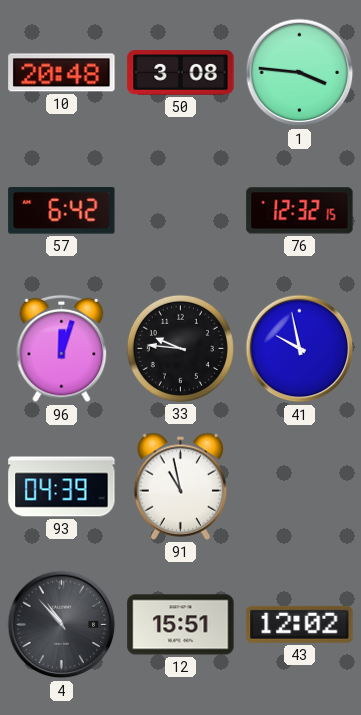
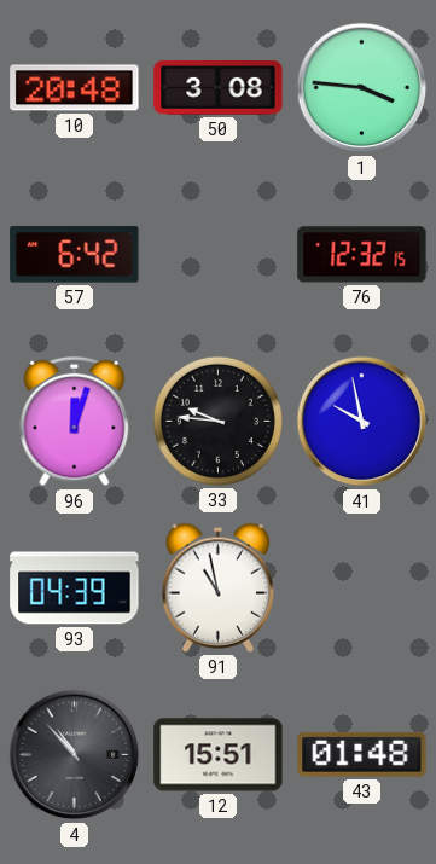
43: 12:02 -> 01:48
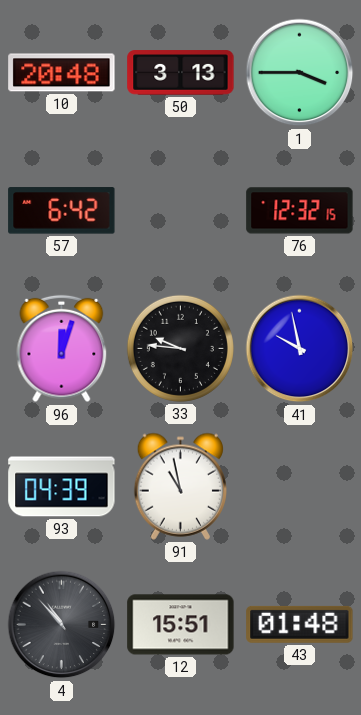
50: 3:08 -> 3:13
1: 3:46 -> 3:45
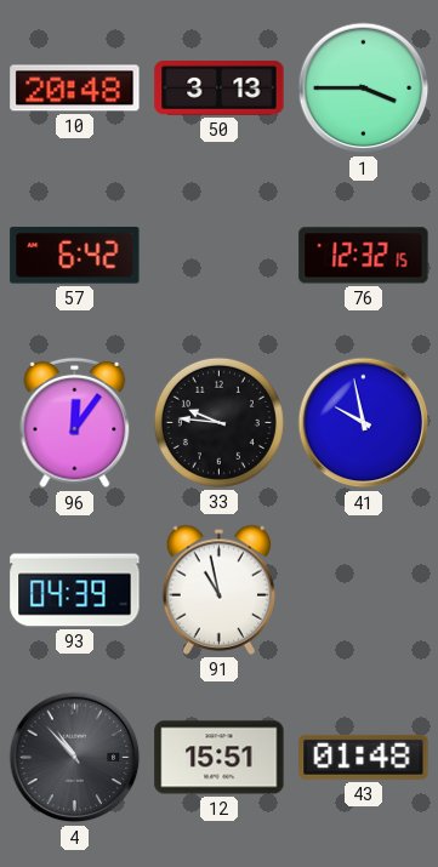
96: 12:03 -> 12:06
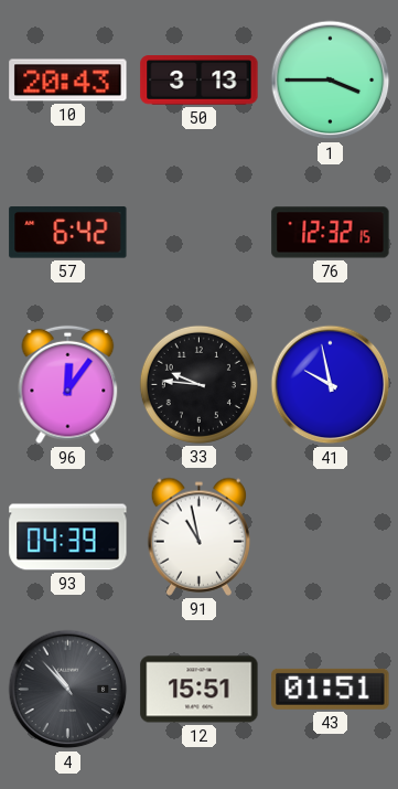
10: 20:48 -> 20:43
43: 01:48 -> 01:51
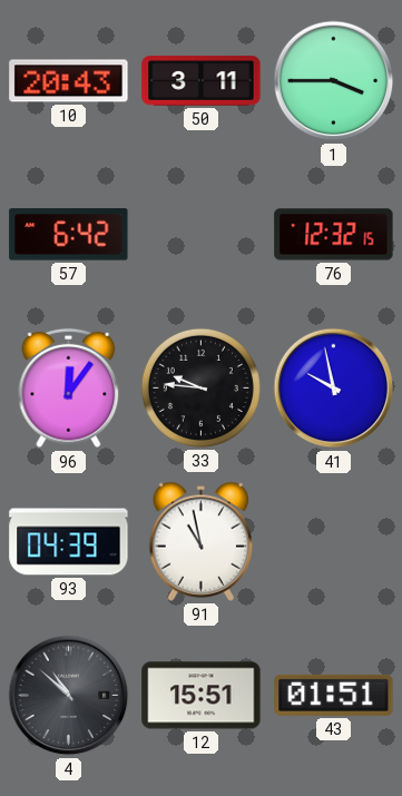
50: 3:13 -> 3:11
4: 10:53 -> 10:52
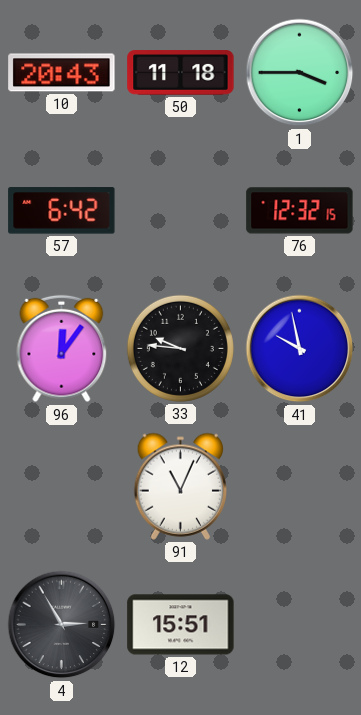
50: 3:11 -> 11:18
93: 04:39 -> none
91: 10:58 -> 11:04
4: 10:52 -> 2:55
43: 01:51 -> none
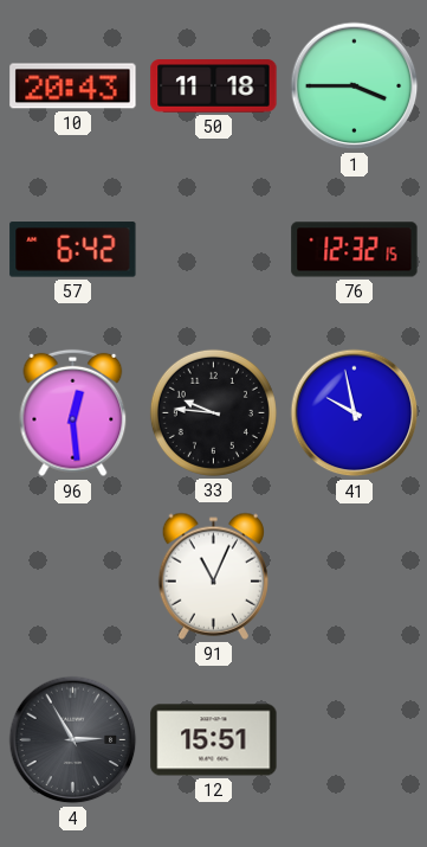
96: 12:06 -> 12:29
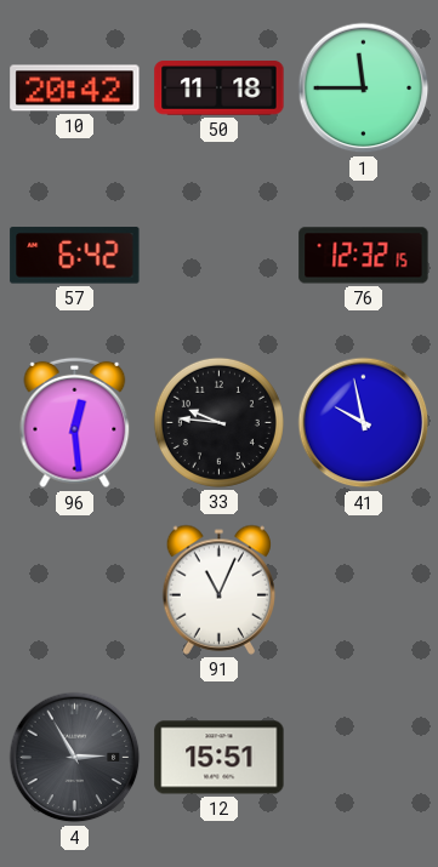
10: 20:43 -> 20:42
1: 3:45 -> 11:45
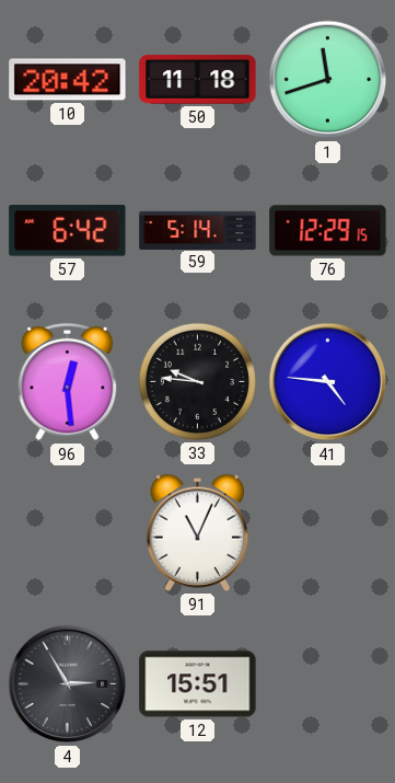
1: 11:45 -> 11:42
59: none -> 5:14
76: 12:32 -> 12:29
41: 9:58 -> 4:46
